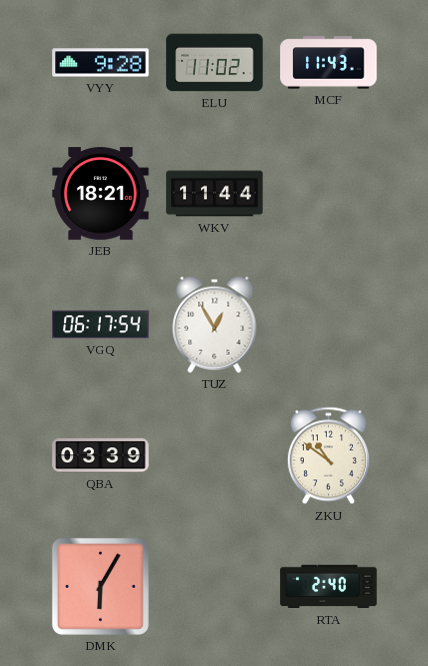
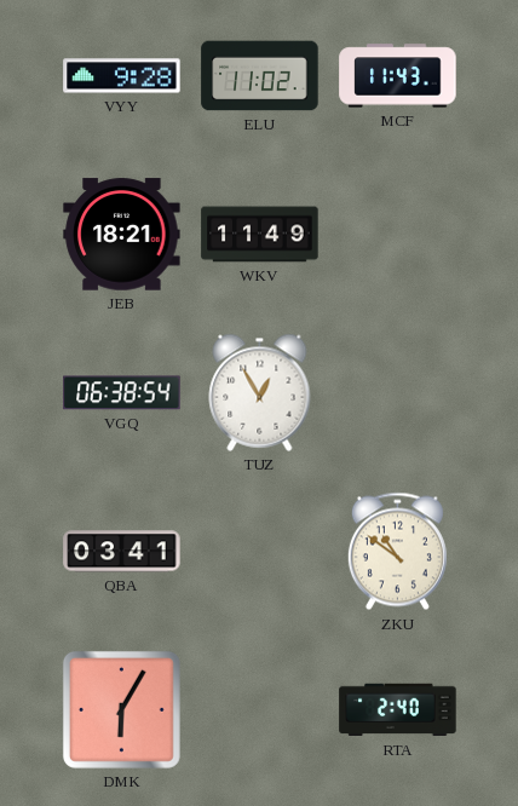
WKV: 11:44 -> 11:49
VGQ: 06:17 -> 06:38
QBA: 03:39 -> 03:41
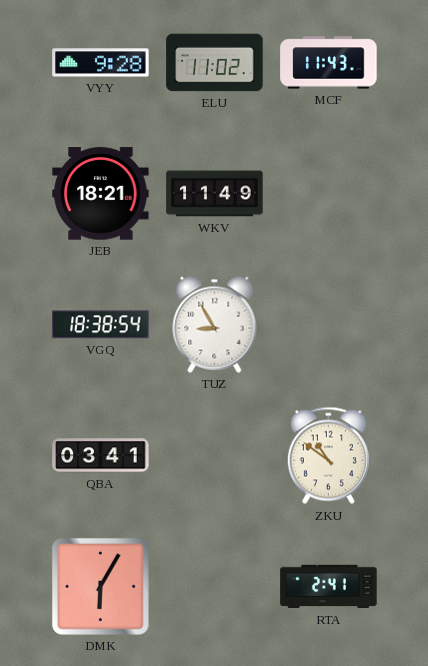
VGQ: 06:38 -> 18:38
TUZ: 12:55 -> 8:55
RTA: 2:40 -> 2:41
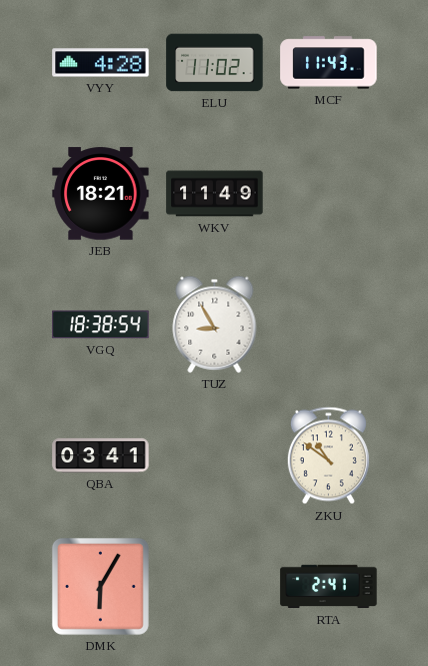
VYY: 9:28 -> 4:28
